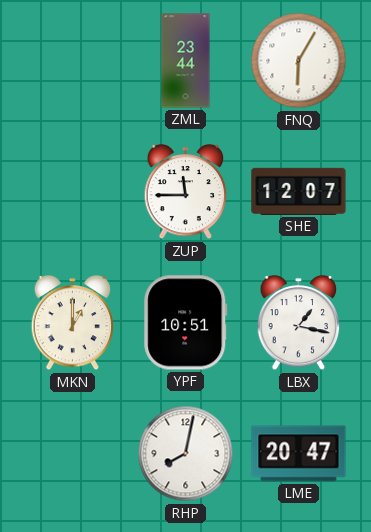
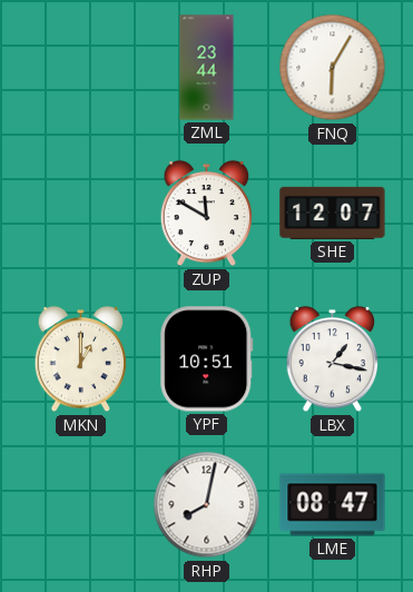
ZUP: 11:45 -> 11:50
LME: 20:47 -> 08:47
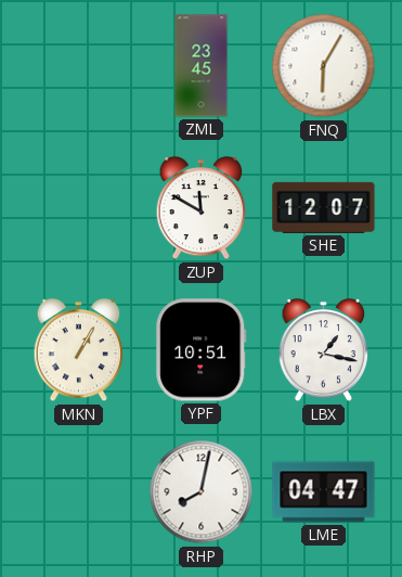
ZML: 23:44 -> 23:45
MKN: 1:00 -> 1:05
LME: 08:47 -> 04:47
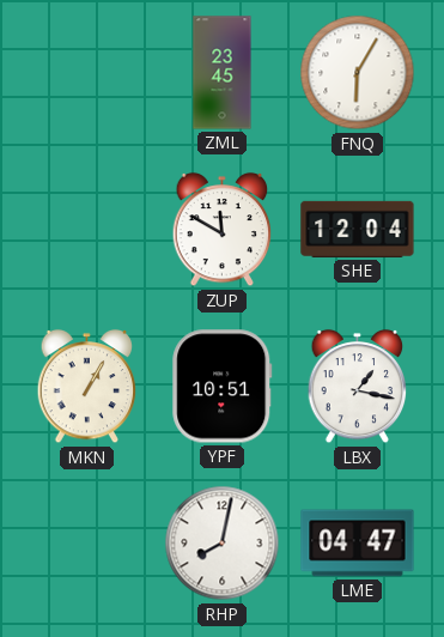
SHE: 12:07 -> 12:04
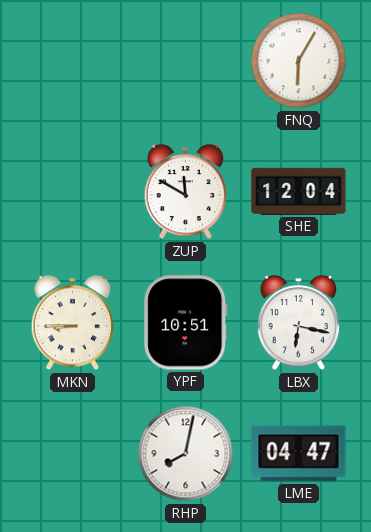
ZML: 23:45 -> none
MKN: 1:05 -> 8:45
LBX: 1:17 -> 6:17
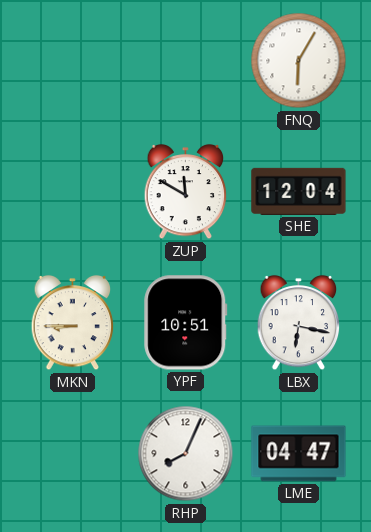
RHP: 8:02 -> 8:04
